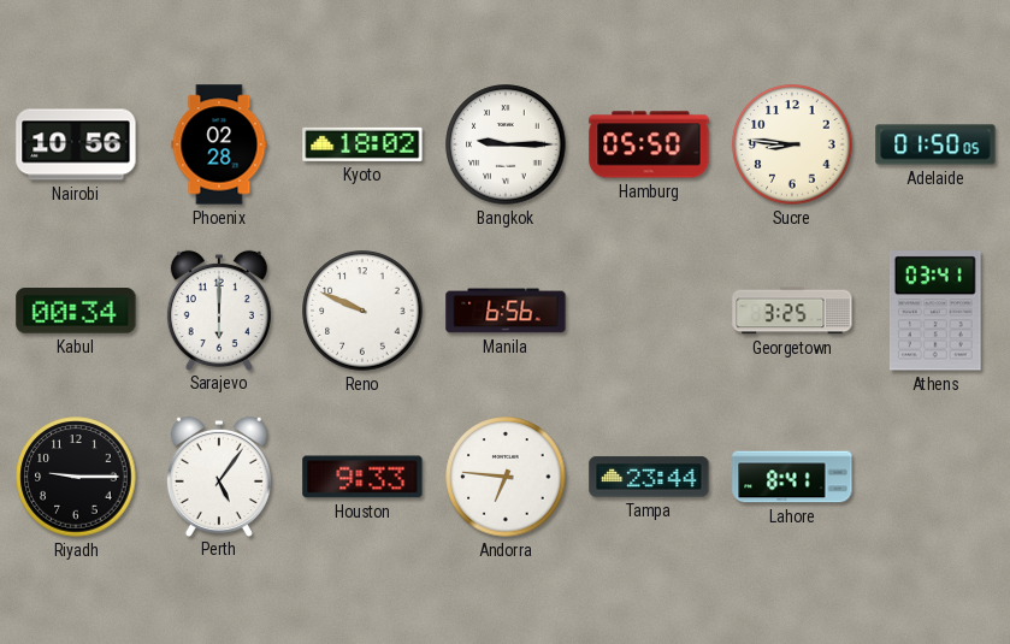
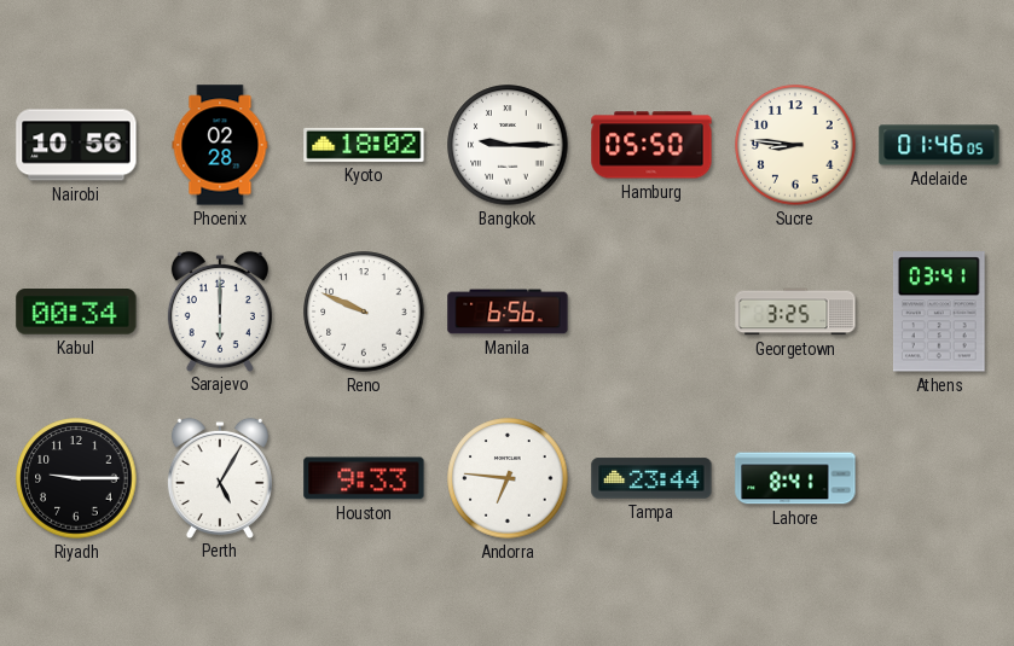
Adelaide: 01:50 -> 01:46
Perth: 5:06 -> 5:05
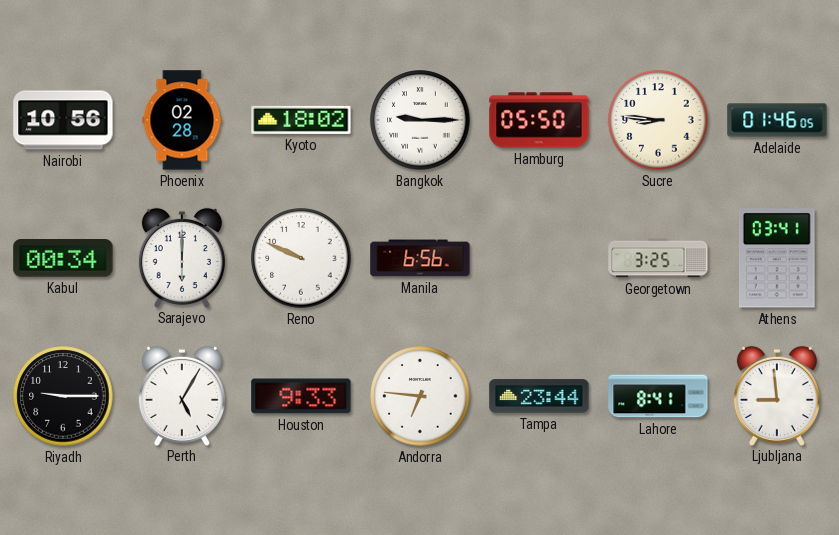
Ljubljana: none -> 8:59
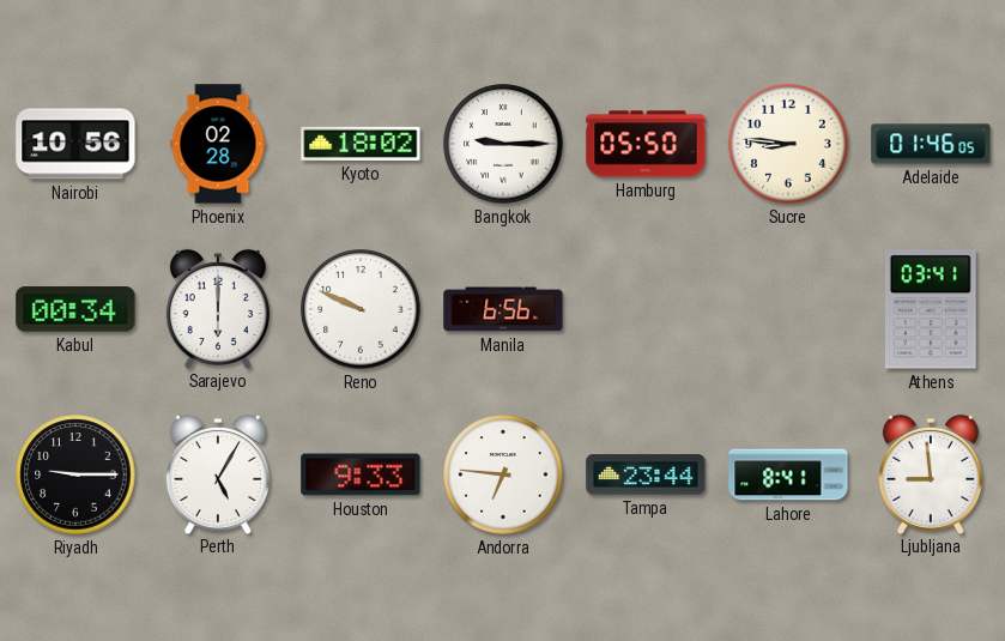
Georgetown: 3:25 -> none
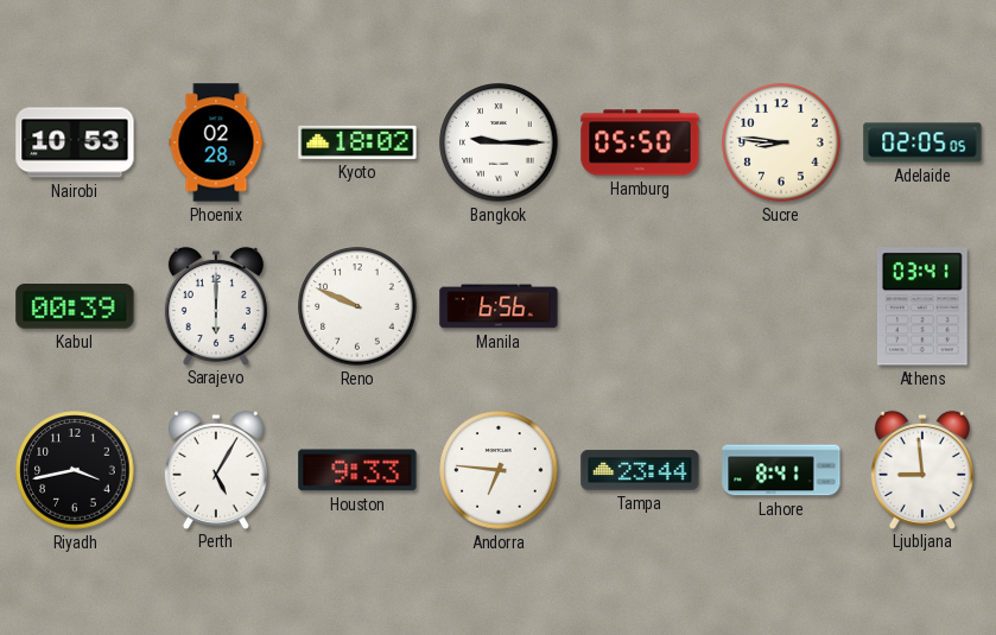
Nairobi: 10:56 -> 10:53
Adelaide: 01:46 -> 02:05
Kabul: 00:34 -> 00:39
Riyadh: 9:15 -> 3:43
